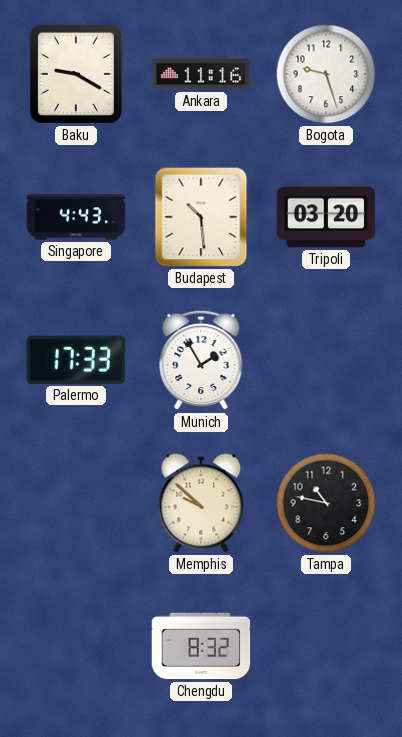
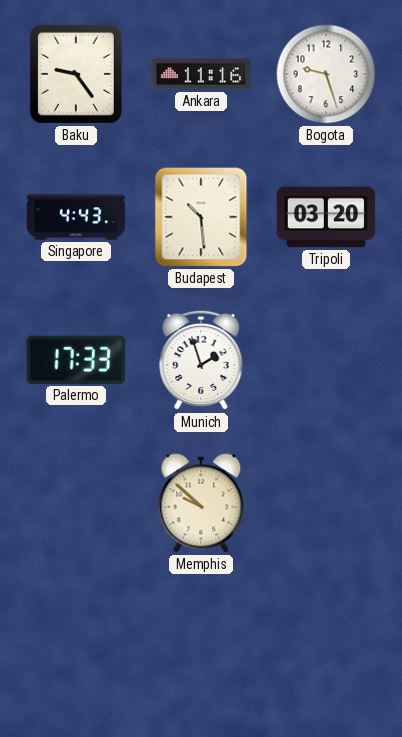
Baku: 9:20 -> 9:24
Munich: 1:55 -> 1:57
Tampa: 10:47 -> none
Chengdu: 8:32 -> none
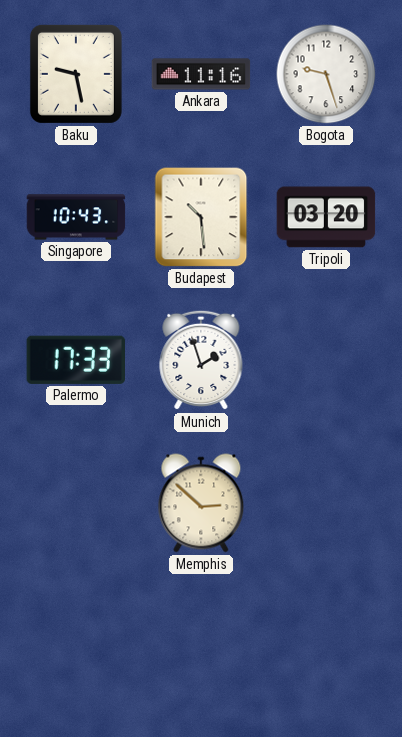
Baku: 9:24 -> 9:28
Singapore: 4:43 -> 10:43
Memphis: 9:52 -> 2:52
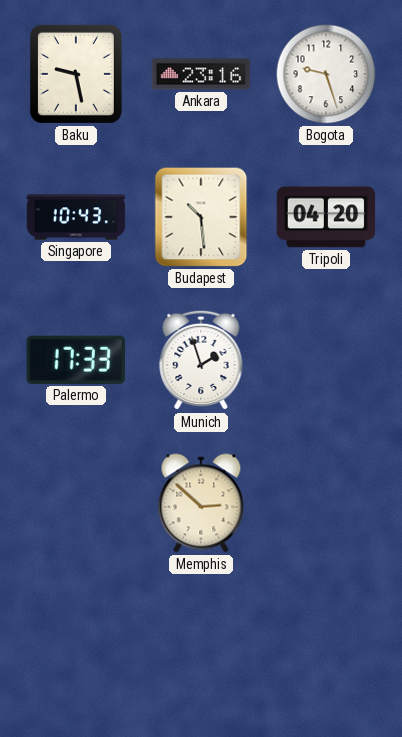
Ankara: 11:16 -> 23:16
Tripoli: 03:20 -> 04:20
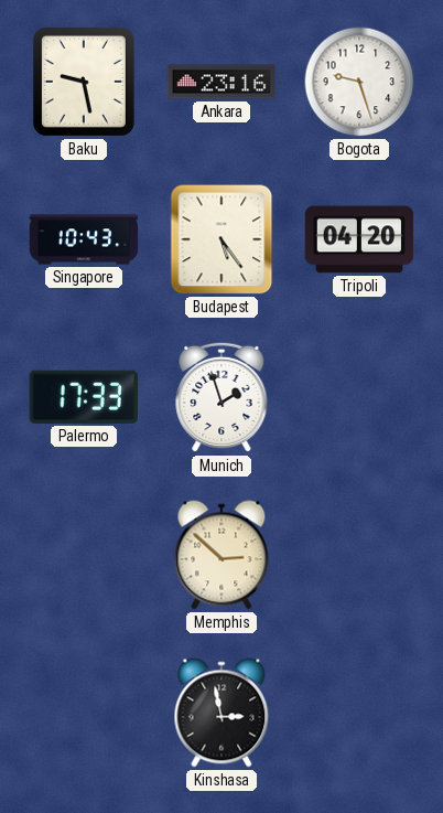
Budapest: 10:29 -> 5:24
Kinshasa: none -> 2:58
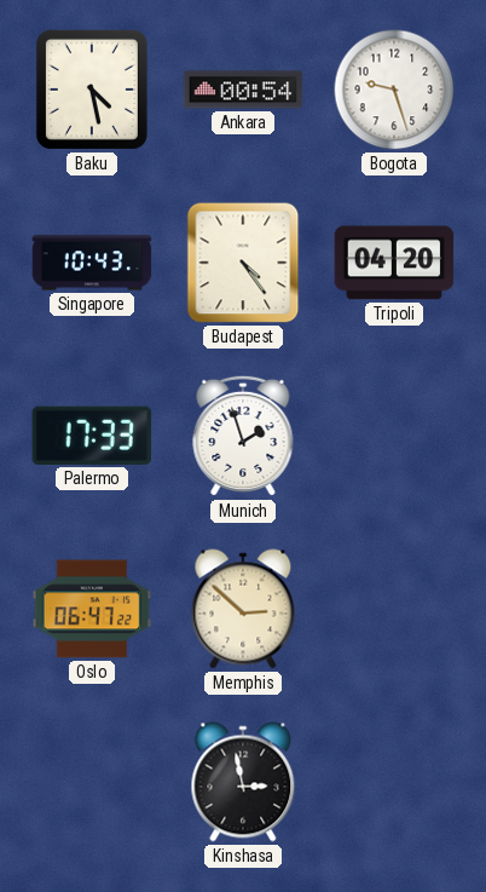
Baku: 9:28 -> 4:28
Ankara: 23:16 -> 00:54
Budapest: 5:24 -> 4:24
Oslo: none -> 06:47
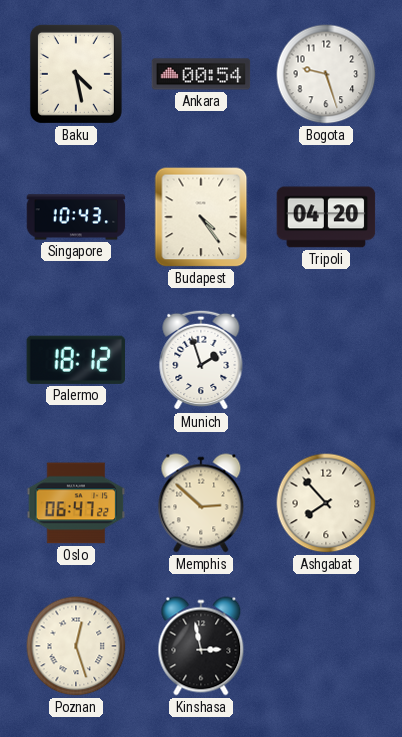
Palermo: 17:33 -> 18:12
Ashgabat: none -> 7:53
Poznan: none -> 12:27
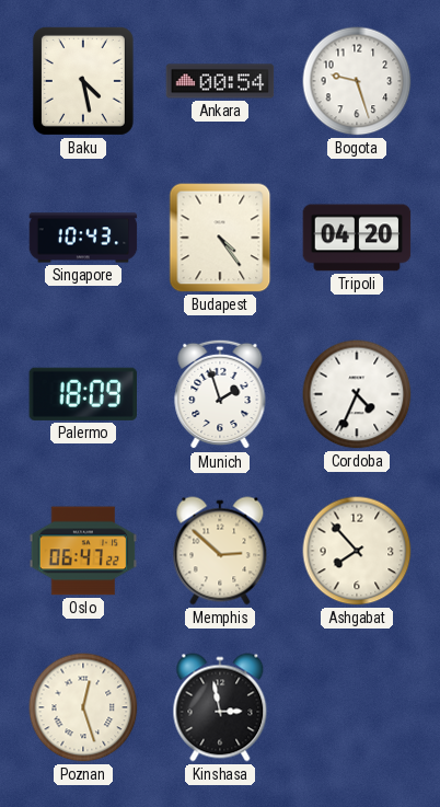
Palermo: 18:12 -> 18:09
Cordoba: none -> 4:34
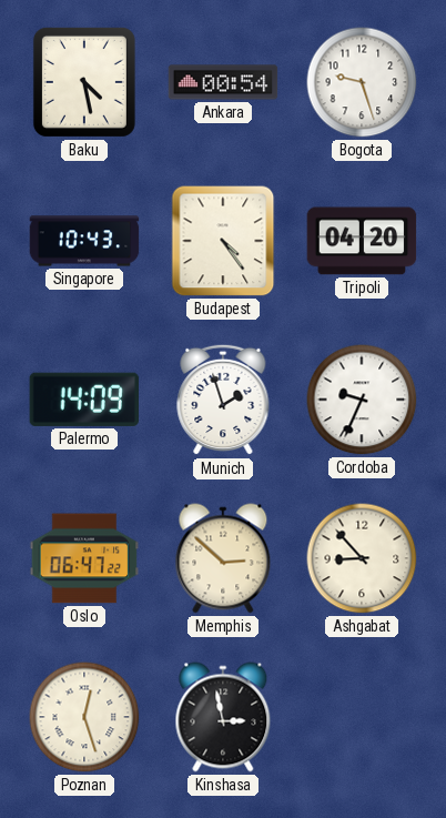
Palermo: 18:09 -> 14:09
Cordoba: 4:34 -> 9:34
Ashgabat: 7:53 -> 8:53
